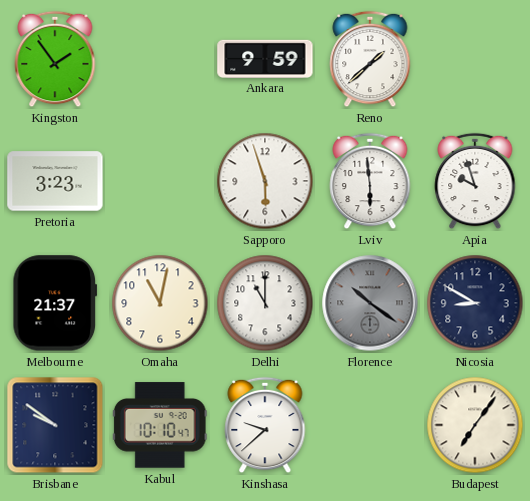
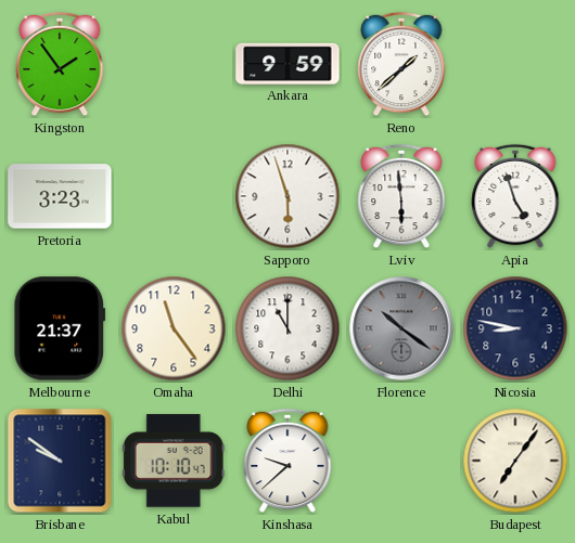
Apia: 9:57 -> 4:57
Omaha: 11:02 -> 11:24
Nicosia: 8:50 -> 8:47
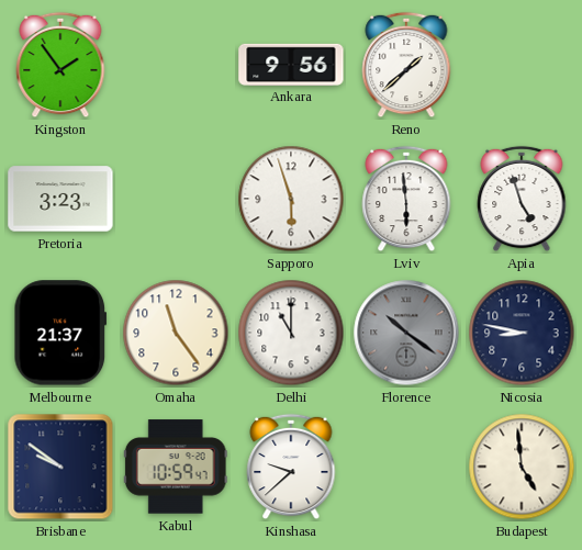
Ankara: 9:59 -> 9:56
Kabul: 10:10 -> 10:59
Budapest: 7:06 -> 4:59
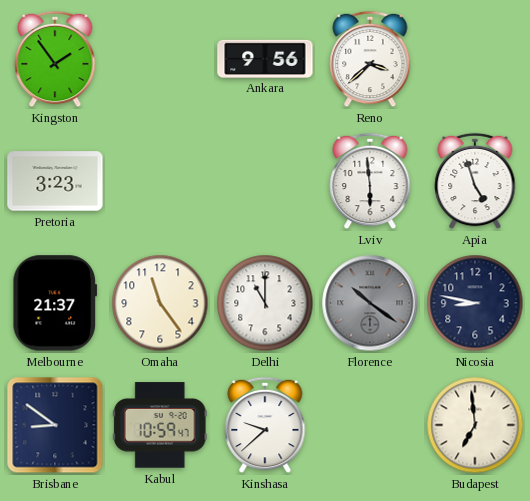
Reno: 1:38 -> 3:38
Sapporo: 5:57 -> none
Brisbane: 9:51 -> 8:51
Budapest: 4:59 -> 6:59
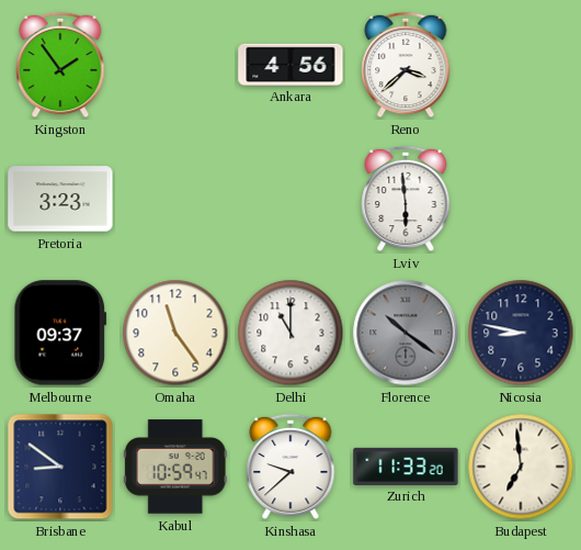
Ankara: 9:56 -> 4:56
Apia: 4:57 -> none
Melbourne: 21:37 -> 09:37
Zurich: none -> 11:33
